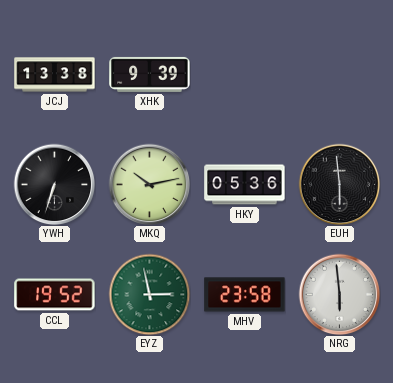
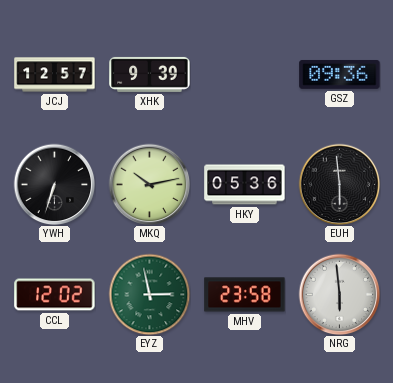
JCJ: 13:38 -> 12:57
GSZ: none -> 09:36
CCL: 19:52 -> 12:02
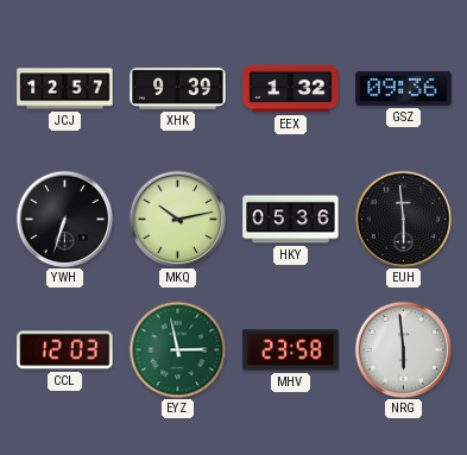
EEX: none -> 1:32
CCL: 12:02 -> 12:03
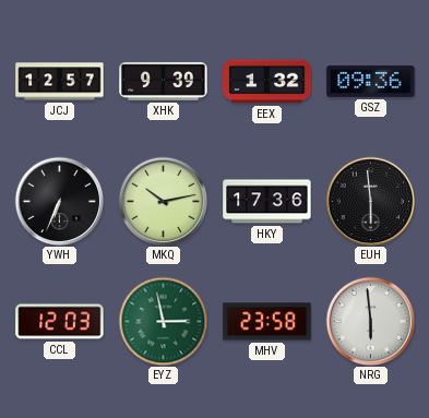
YWH: 6:33 -> 6:34
HKY: 05:36 -> 17:36
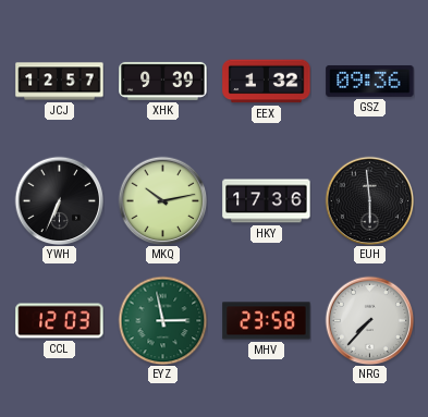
NRG: 5:59 -> 7:37
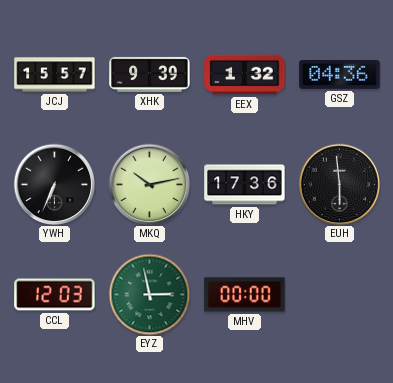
JCJ: 12:57 -> 15:57
GSZ: 09:36 -> 04:36
MHV: 23:58 -> 00:00
NRG: 7:37 -> none
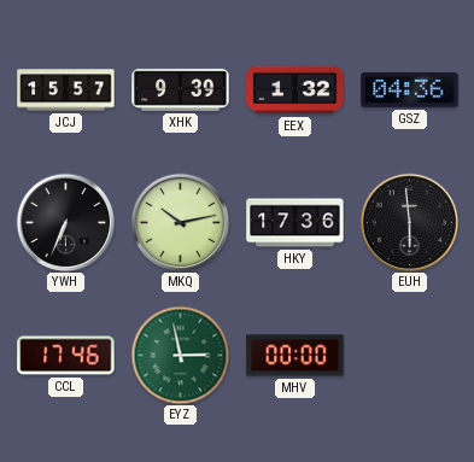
CCL: 12:03 -> 17:46
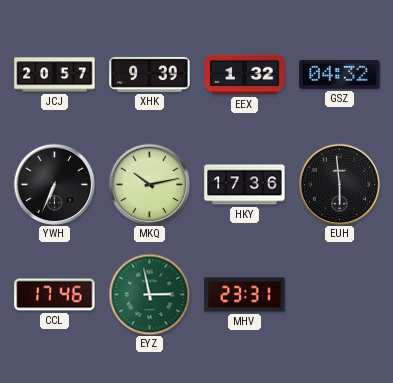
JCJ: 15:57 -> 20:57
GSZ: 04:36 -> 04:32
MHV: 00:00 -> 23:31
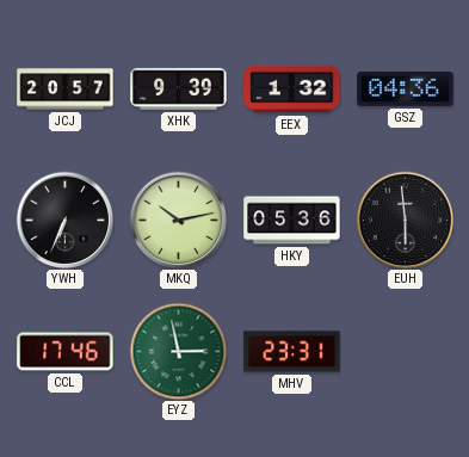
GSZ: 04:32 -> 04:36
HKY: 17:36 -> 05:36
